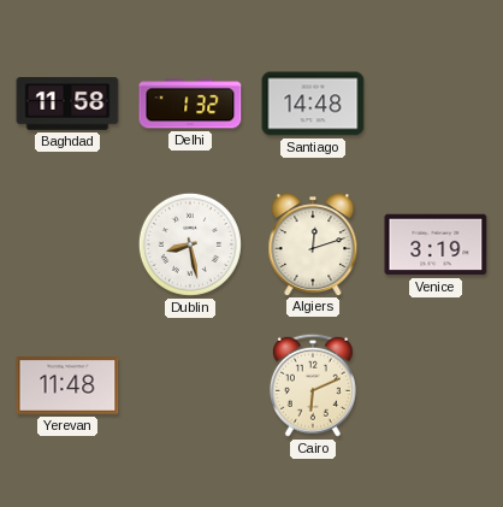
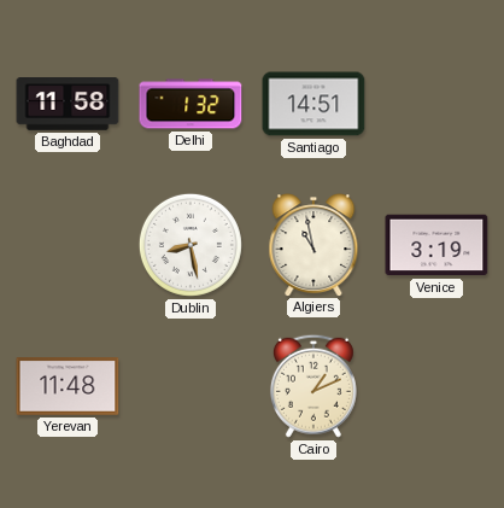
Santiago: 14:48 -> 14:51
Algiers: 12:12 -> 10:58
Cairo: 6:11 -> 1:11
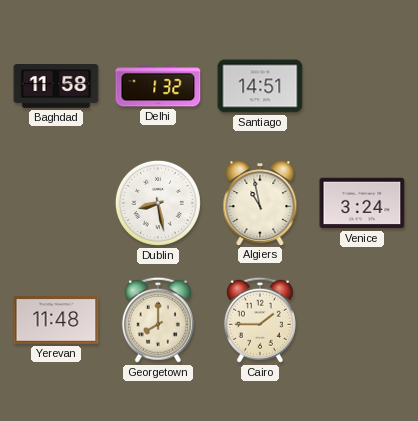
Venice: 3:19 -> 3:24
Georgetown: none -> 8:00
Cairo: 1:11 -> 1:45
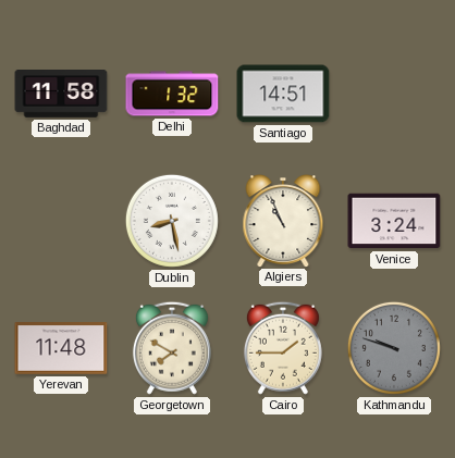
Algiers: 10:58 -> 10:56
Georgetown: 8:00 -> 7:50
Kathmandu: none -> 9:48
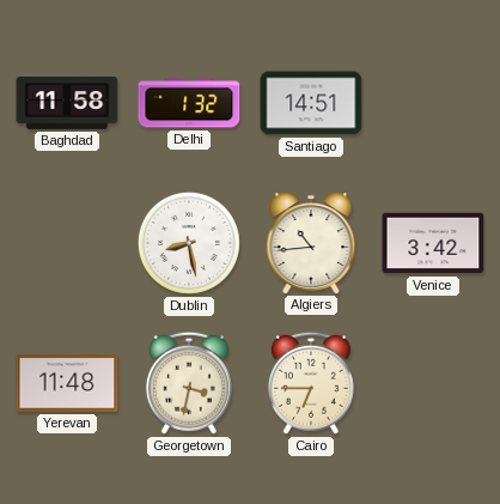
Algiers: 10:56 -> 10:44
Venice: 3:24 -> 3:42
Georgetown: 7:50 -> 3:32
Cairo: 1:45 -> 6:45
Kathmandu: 9:48 -> none
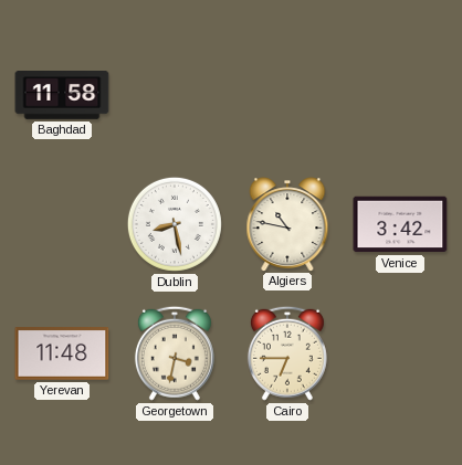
Delhi: 1:32 -> none
Santiago: 14:51 -> none
Algiers: 10:44 -> 10:47
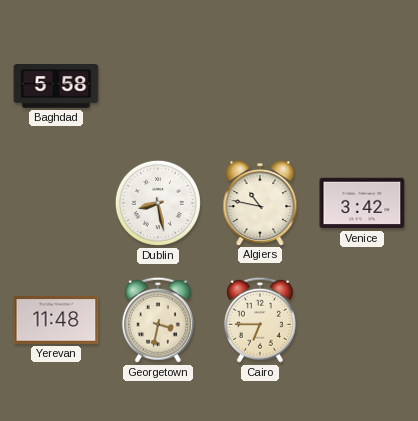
Baghdad: 11:58 -> 5:58
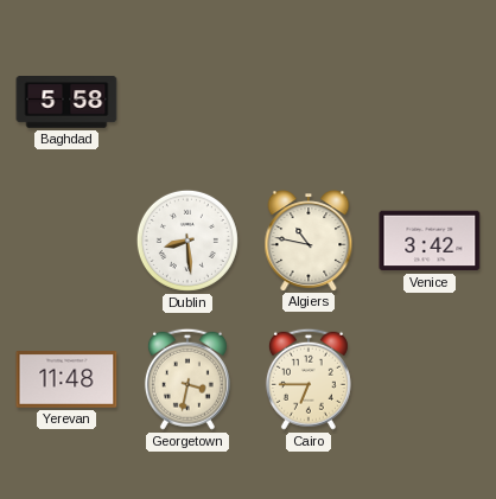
Dublin: 8:28 -> 8:29
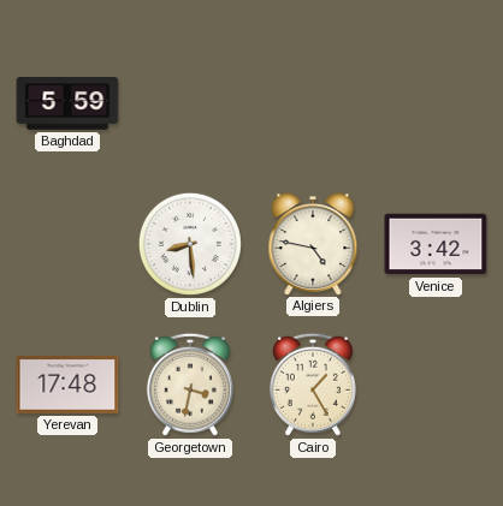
Baghdad: 5:58 -> 5:59
Algiers: 10:47 -> 4:47
Yerevan: 11:48 -> 17:48
Cairo: 6:45 -> 1:25
